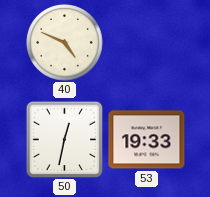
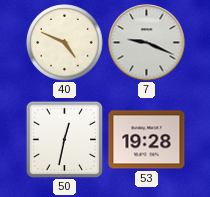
7: none -> 9:19
53: 19:33 -> 19:28
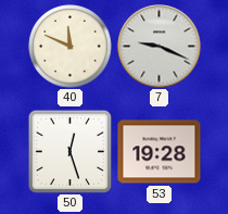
40: 4:49 -> 11:49
50: 12:32 -> 12:27
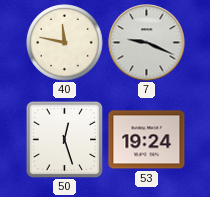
40: 11:49 -> 11:47
53: 19:28 -> 19:24
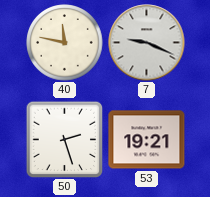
50: 12:27 -> 2:27
53: 19:24 -> 19:21
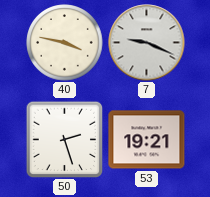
40: 11:47 -> 3:47
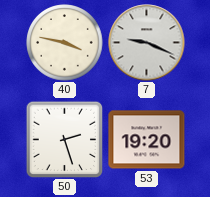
53: 19:21 -> 19:20
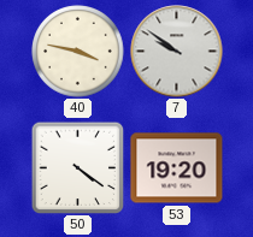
7: 9:19 -> 9:51
50: 2:27 -> 4:21
